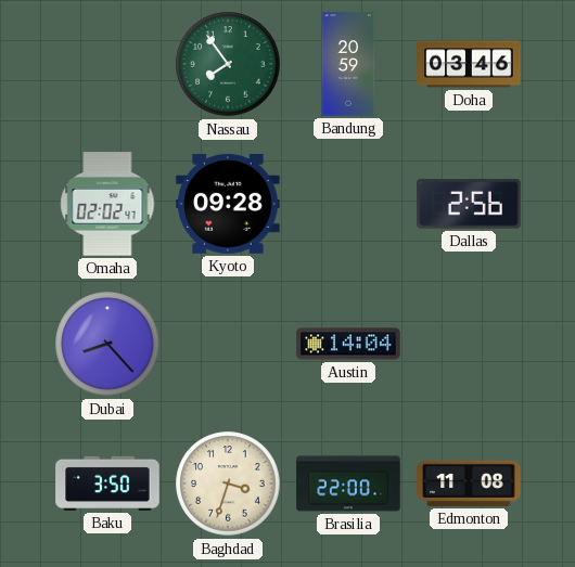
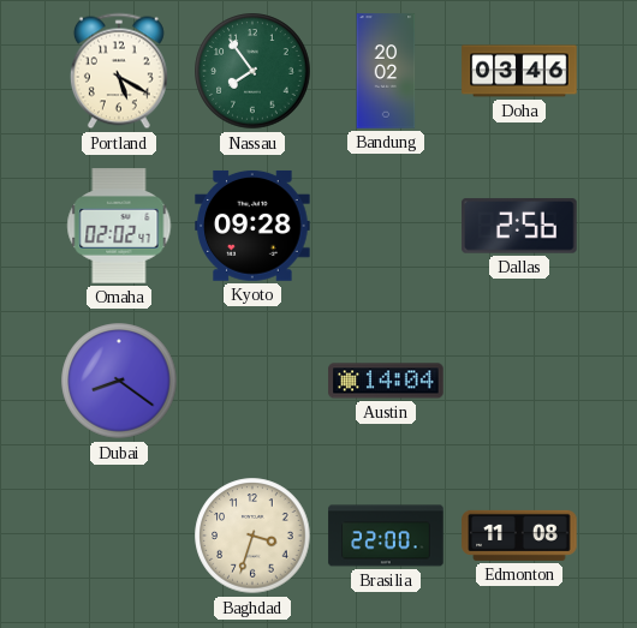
Portland: none -> 5:20
Bandung: 20:59 -> 20:02
Dubai: 8:23 -> 8:21
Baku: 3:50 -> none
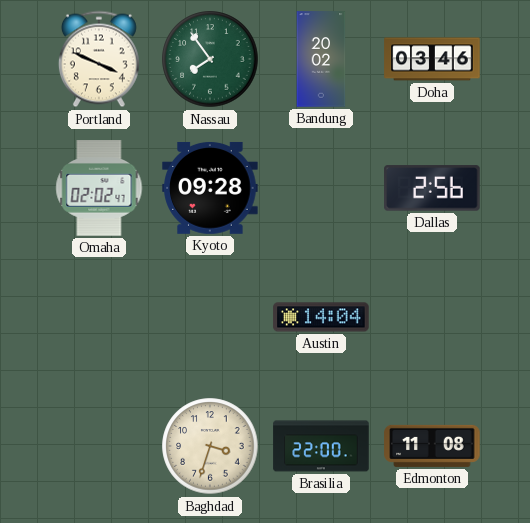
Portland: 5:20 -> 3:49
Dubai: 8:21 -> none
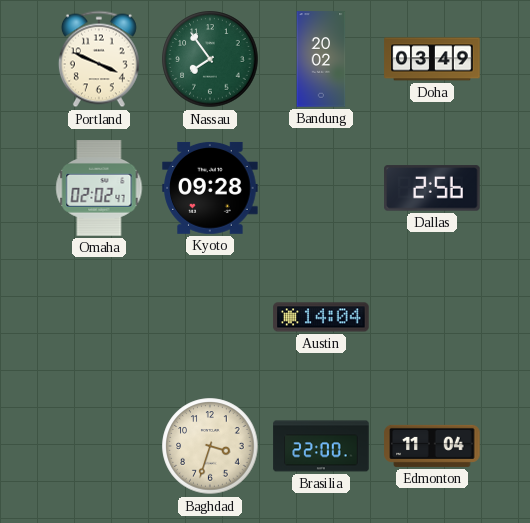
Doha: 03:46 -> 03:49
Edmonton: 11:08 -> 11:04
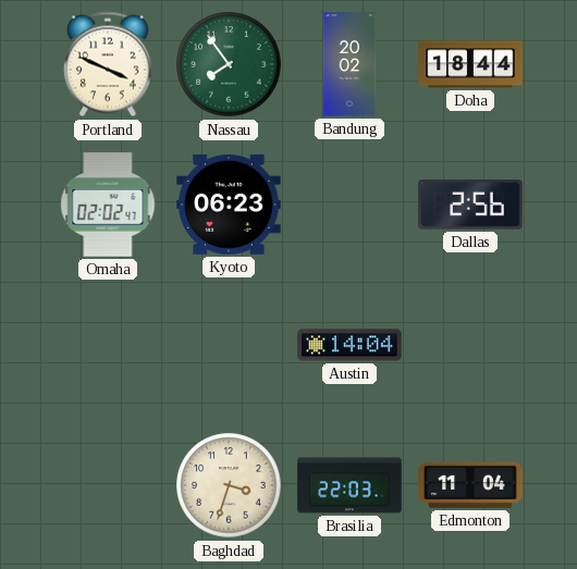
Doha: 03:49 -> 18:44
Kyoto: 09:28 -> 06:23
Brasilia: 22:00 -> 22:03
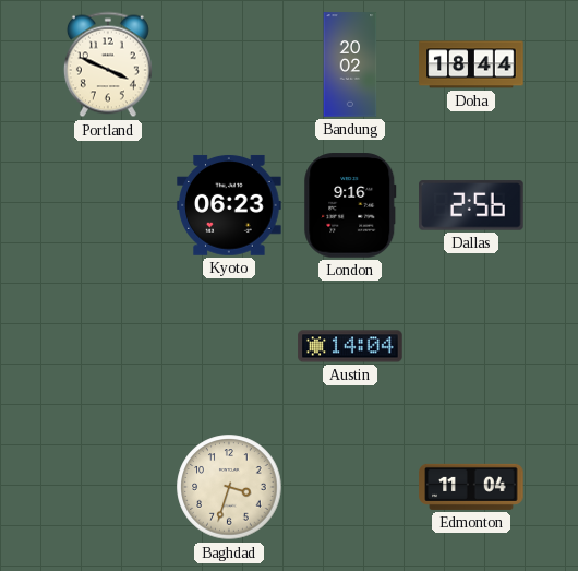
Nassau: 7:54 -> none
Omaha: 02:02 -> none
London: none -> 9:16
Brasilia: 22:03 -> none
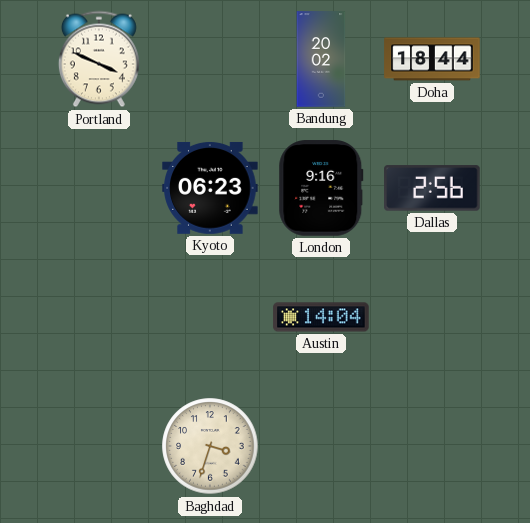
Edmonton: 11:04 -> none
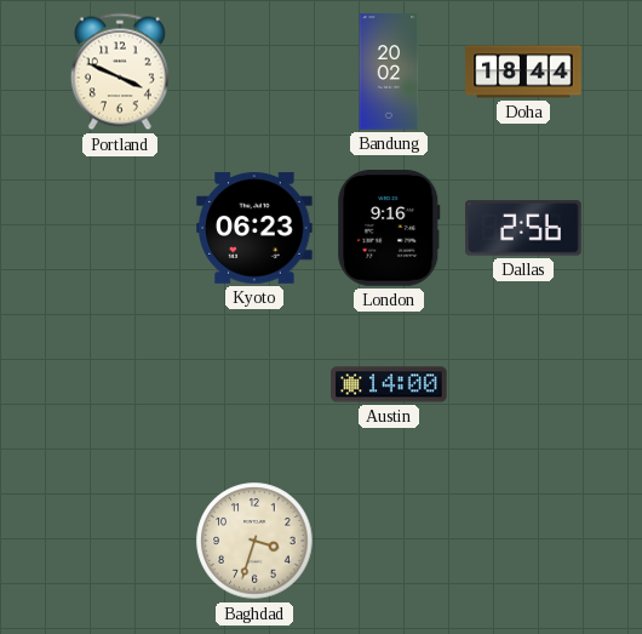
Austin: 14:04 -> 14:00
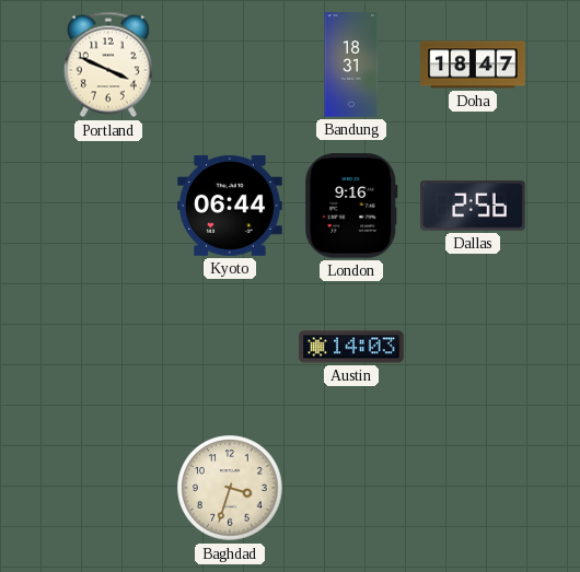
Bandung: 20:02 -> 18:31
Doha: 18:44 -> 18:47
Kyoto: 06:23 -> 06:44
Austin: 14:00 -> 14:03
